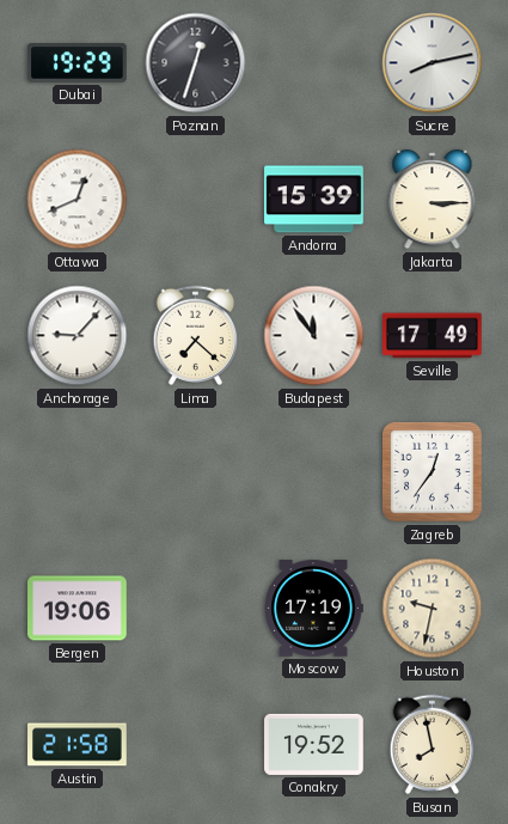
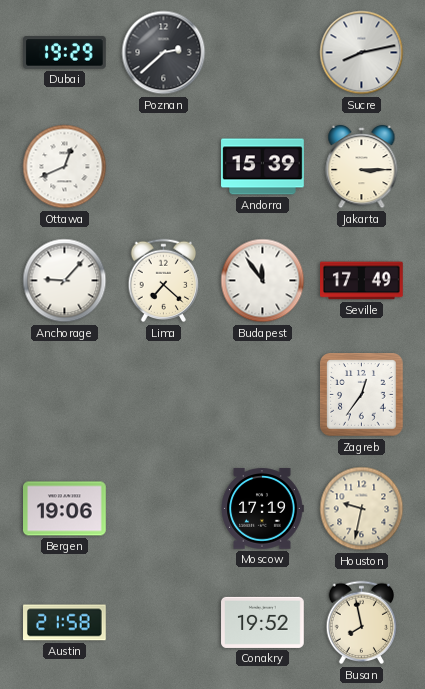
Poznan: 12:33 -> 2:38
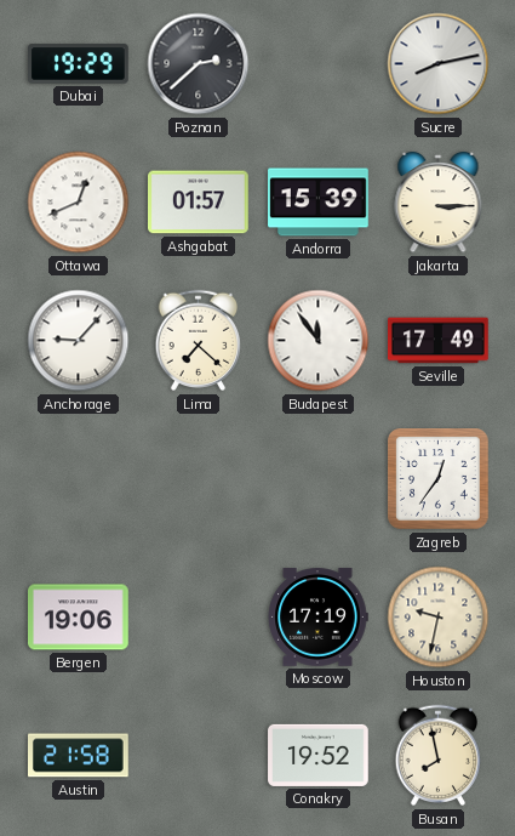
Ashgabat: none -> 01:57
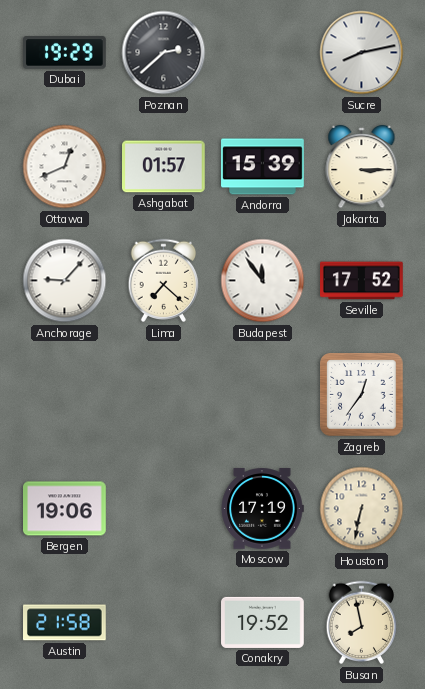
Seville: 17:49 -> 17:52
Houston: 9:32 -> 6:32
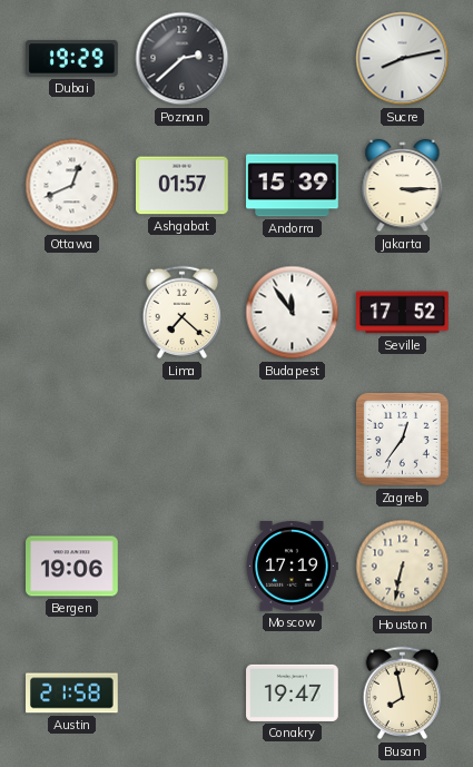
Anchorage: 9:07 -> none
Conakry: 19:52 -> 19:47
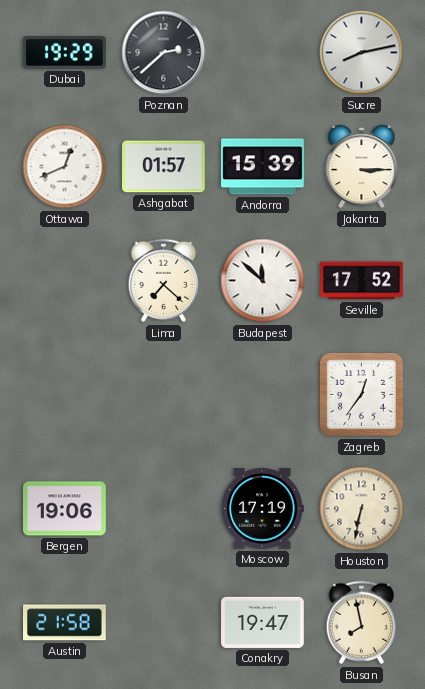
Budapest: 11:54 -> 11:52
